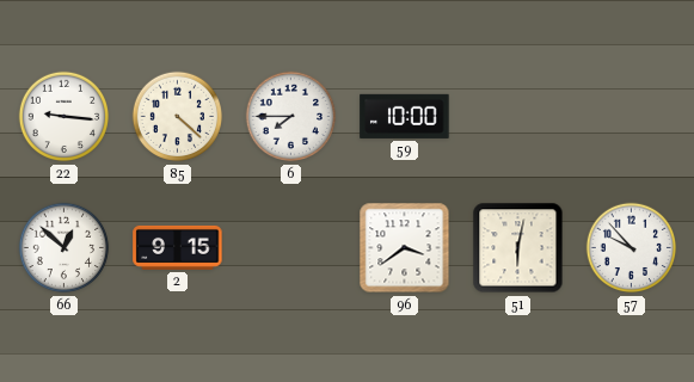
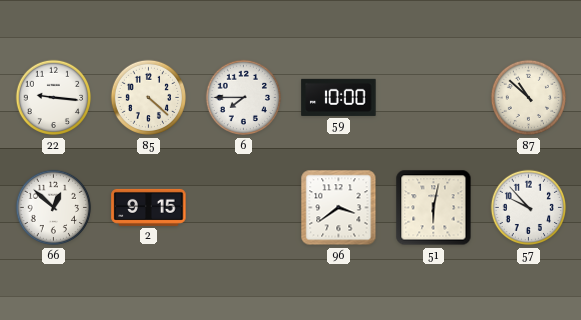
87: none -> 10:52
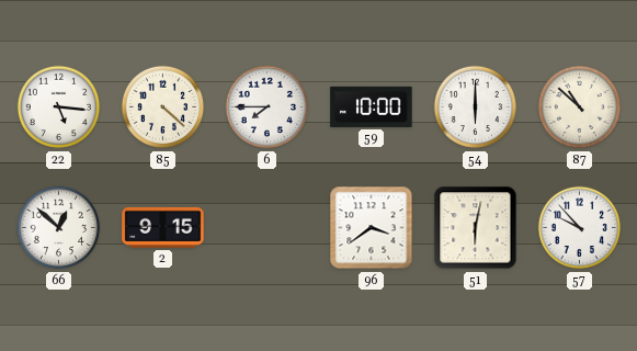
22: 9:16 -> 5:16
54: none -> 6:00
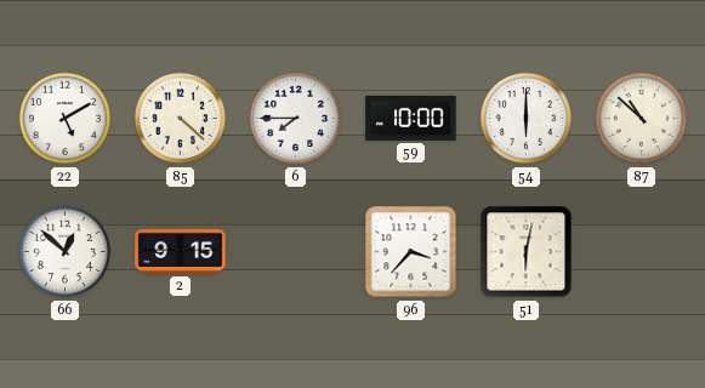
22: 5:16 -> 5:10
96: 3:39 -> 3:37
57: 9:53 -> none
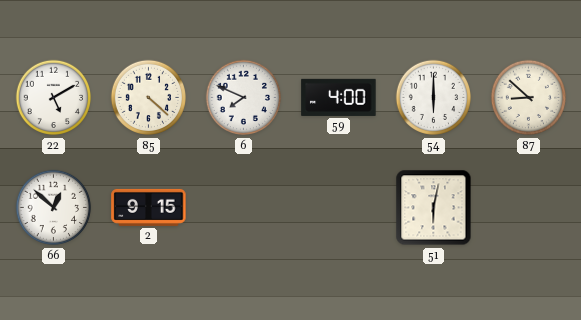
6: 7:45 -> 7:49
59: 10:00 -> 4:00
87: 10:52 -> 8:52
96: 3:37 -> none
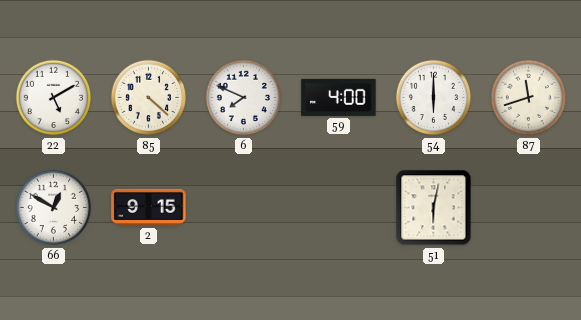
87: 8:52 -> 11:42
66: 12:52 -> 12:50
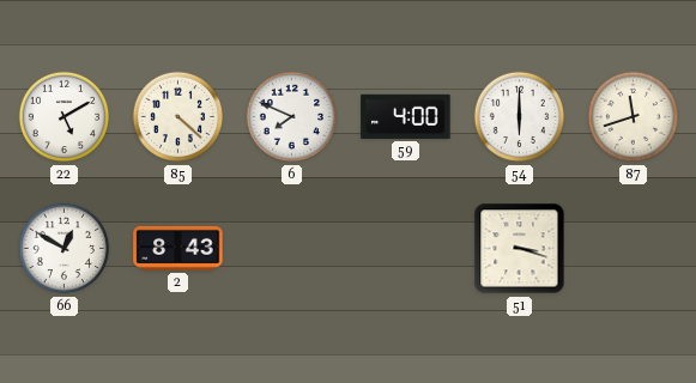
2: 9:15 -> 8:43
51: 6:02 -> 3:18
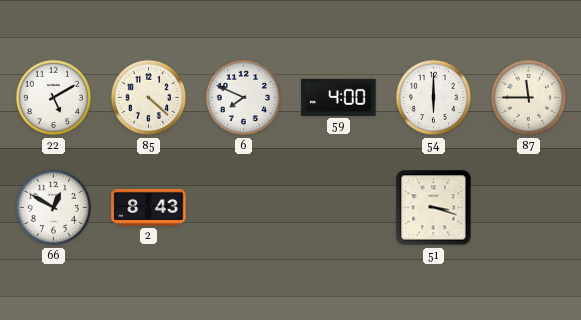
87: 11:42 -> 11:45
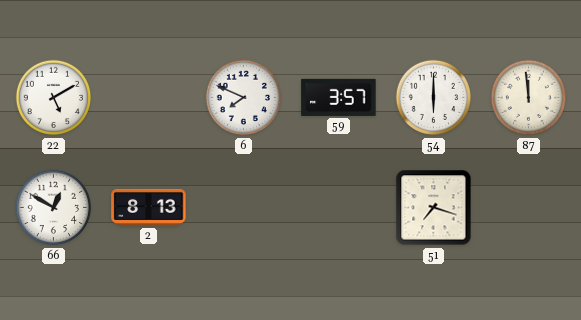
85: 4:22 -> none
59: 4:00 -> 3:57
87: 11:45 -> 11:59
2: 8:43 -> 8:13
51: 3:18 -> 7:18
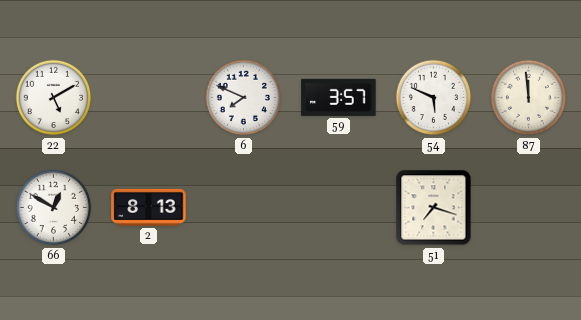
54: 6:00 -> 5:49
